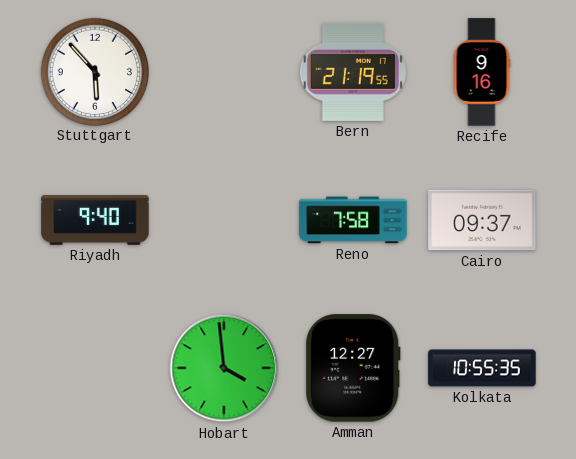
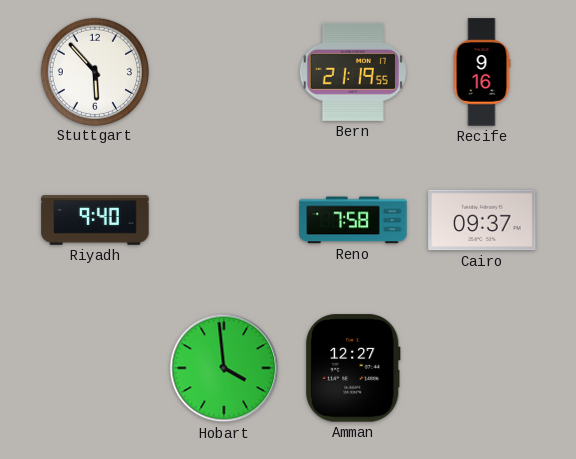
Kolkata: 10:55 -> none
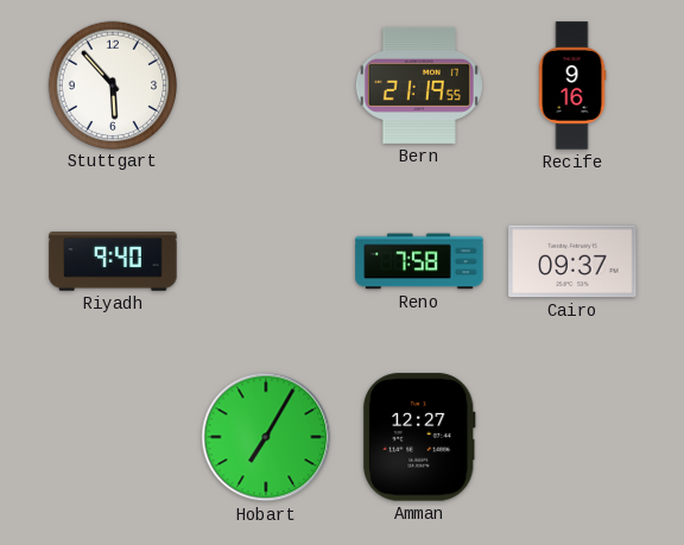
Hobart: 3:59 -> 7:05
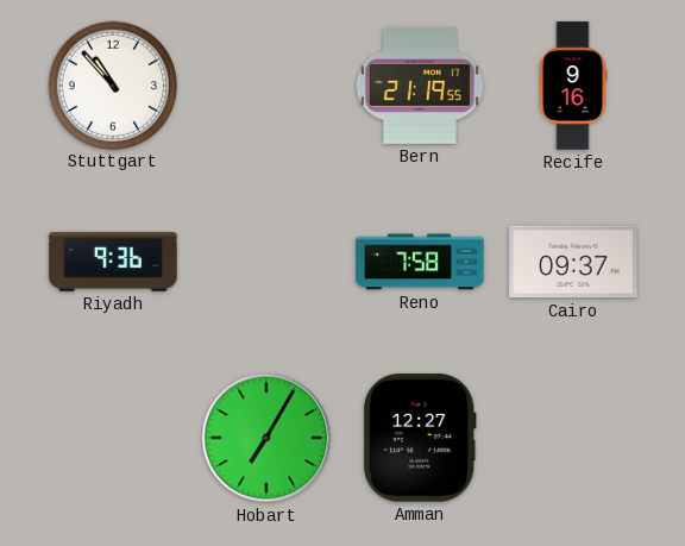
Stuttgart: 5:53 -> 10:53
Riyadh: 9:40 -> 9:36
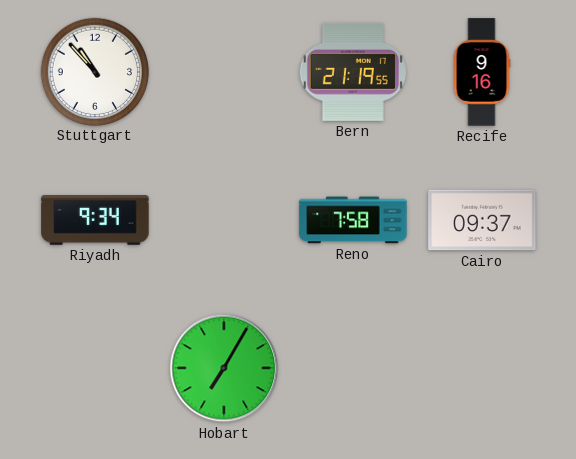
Riyadh: 9:36 -> 9:34
Amman: 12:27 -> none
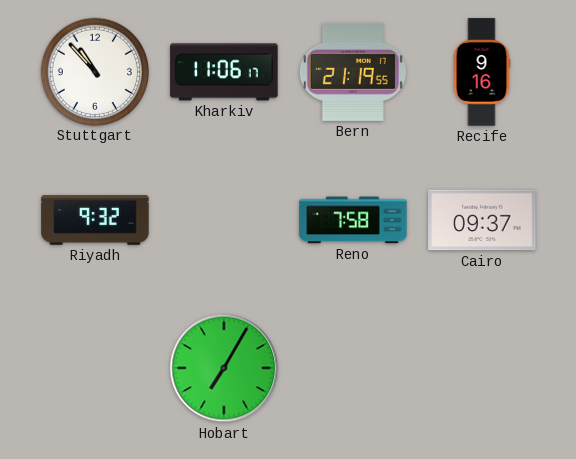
Kharkiv: none -> 11:06
Riyadh: 9:34 -> 9:32
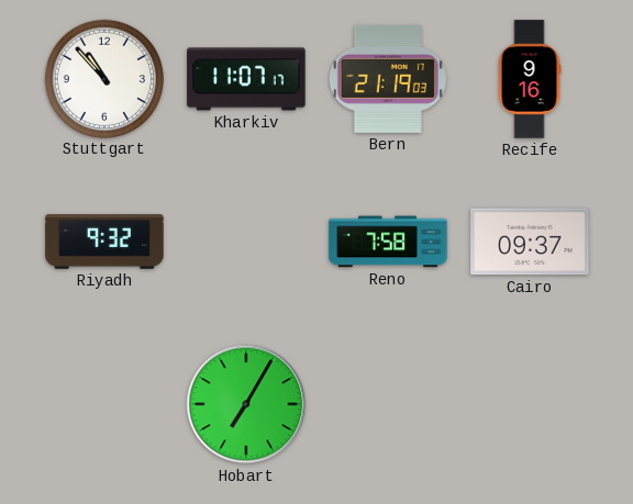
Kharkiv: 11:06 -> 11:07
Bern: 21:19:55 -> 21:19:03
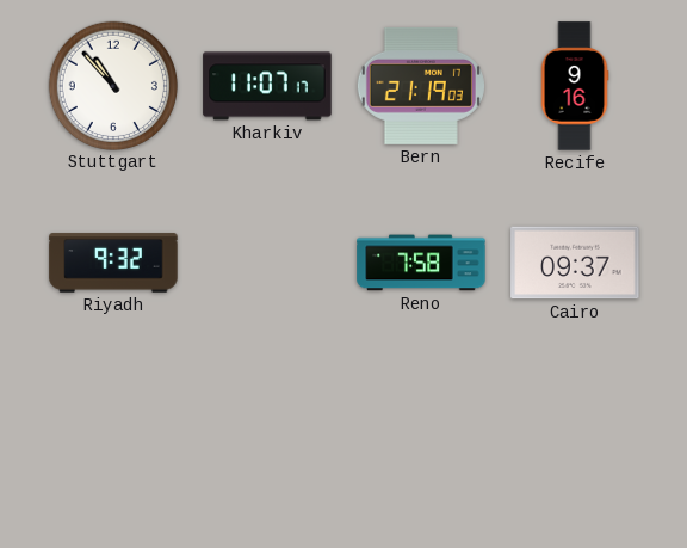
Hobart: 7:05 -> none
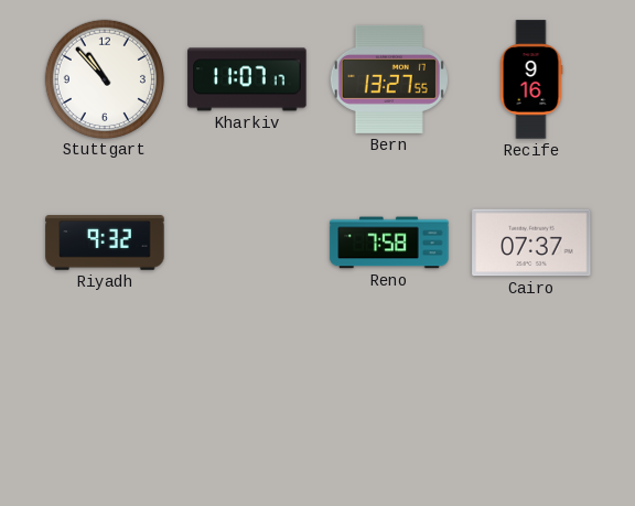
Bern: 21:19 -> 13:27
Cairo: 09:37 -> 07:37
